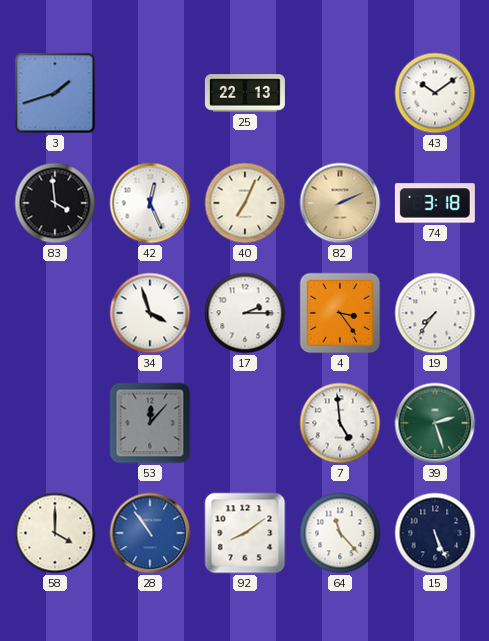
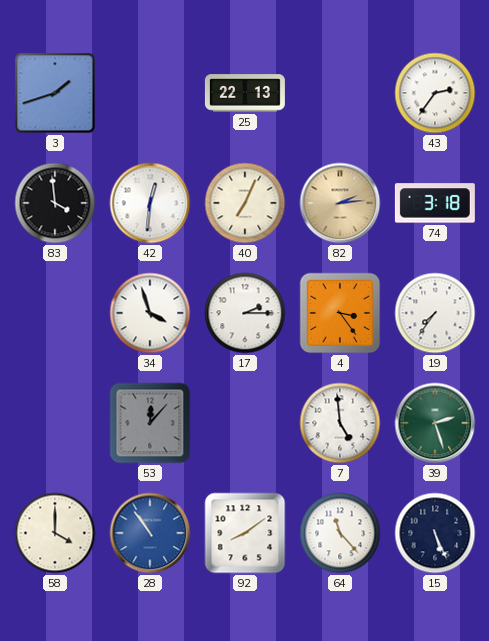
43: 10:09 -> 2:36
42: 12:26 -> 12:31
82: 2:11 -> 2:14
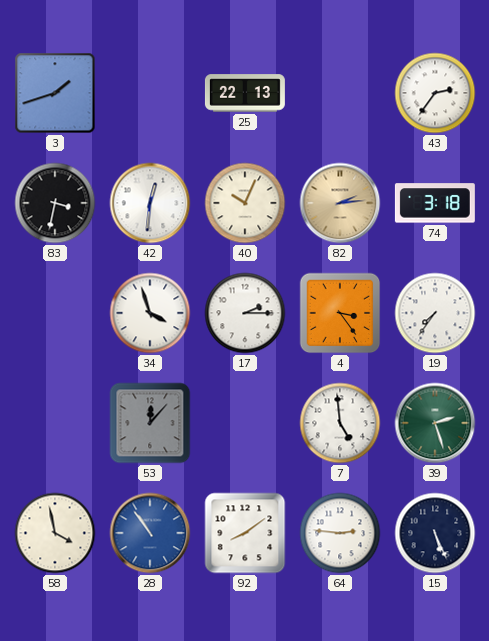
83: 3:59 -> 3:32
40: 7:04 -> 10:04
58: 4:00 -> 3:58
64: 11:23 -> 2:46
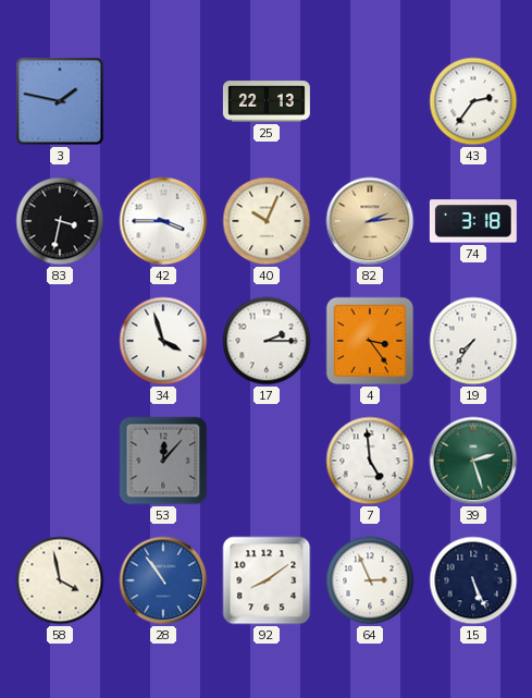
3: 1:42 -> 1:47
42: 12:31 -> 3:45
64: 2:46 -> 2:56
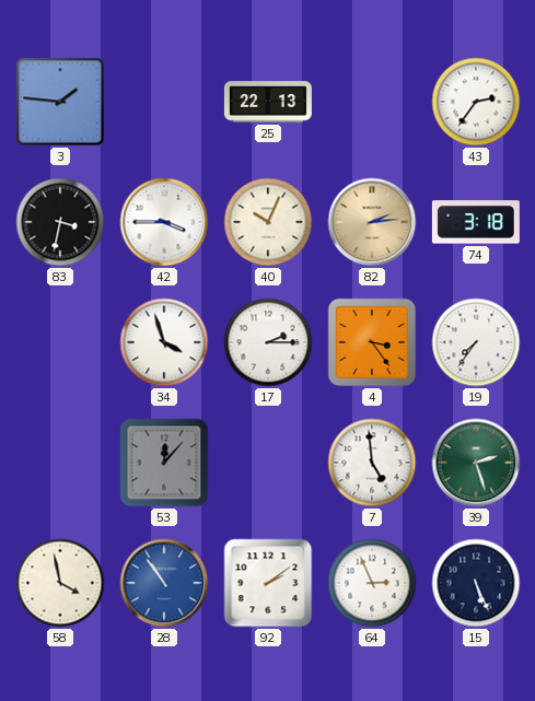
3: 1:47 -> 1:46
92: 8:09 -> 2:09
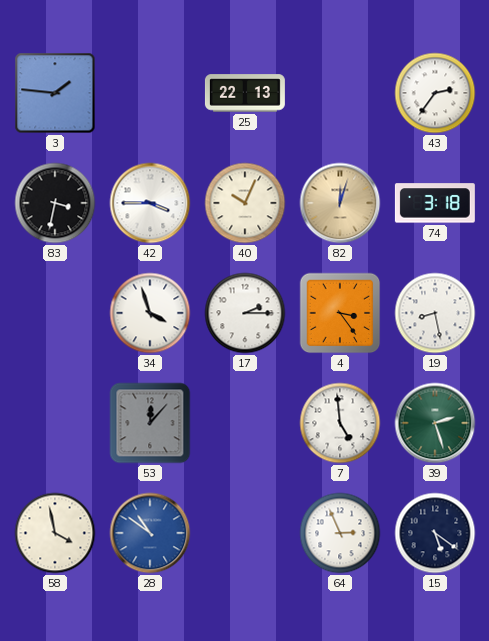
82: 2:14 -> 12:03
19: 7:36 -> 8:28
28: 10:54 -> 10:51
92: 2:09 -> none
15: 5:26 -> 5:21
